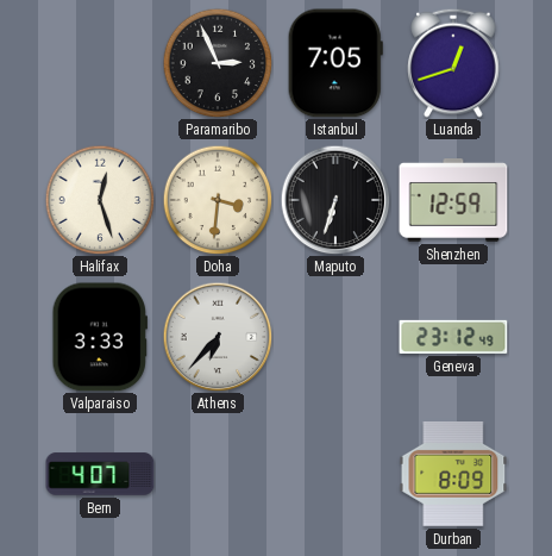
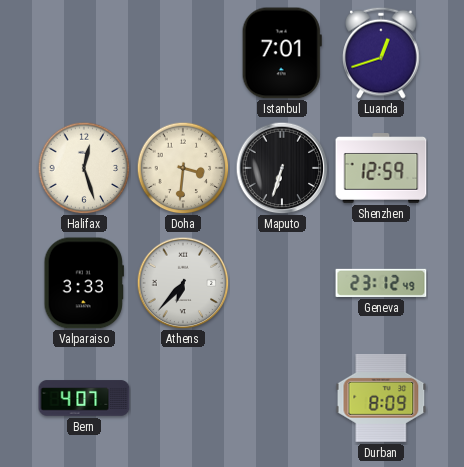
Paramaribo: 2:56 -> none
Istanbul: 7:05 -> 7:01
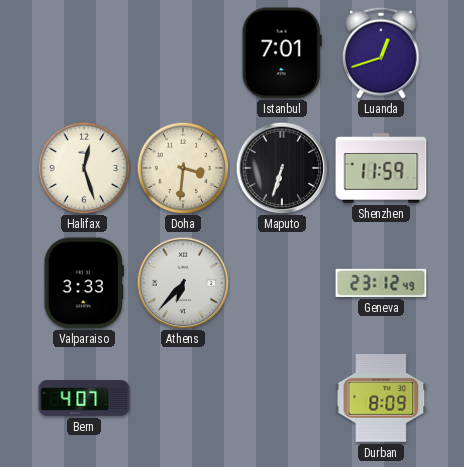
Shenzhen: 12:59 -> 11:59
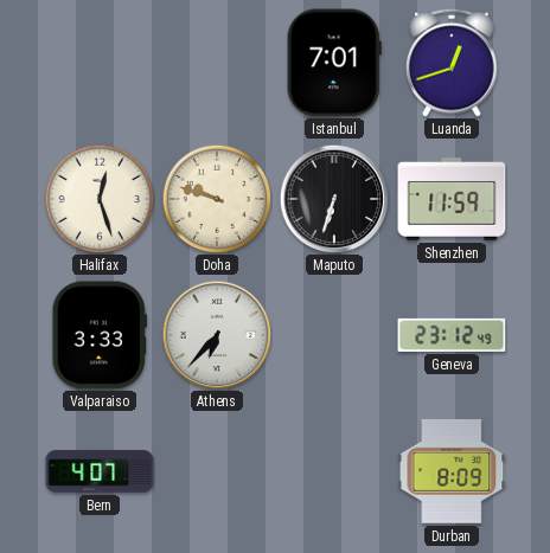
Doha: 3:31 -> 9:48
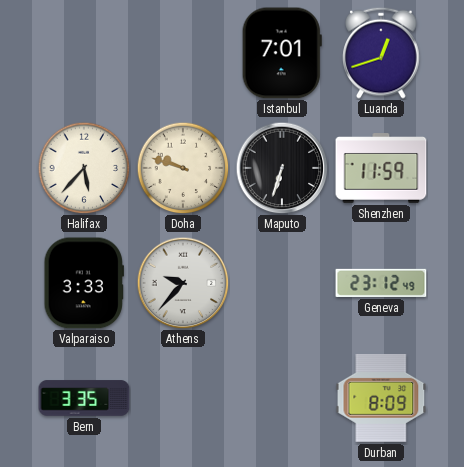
Halifax: 12:27 -> 5:37
Athens: 6:37 -> 9:37
Bern: 4:07 -> 3:35
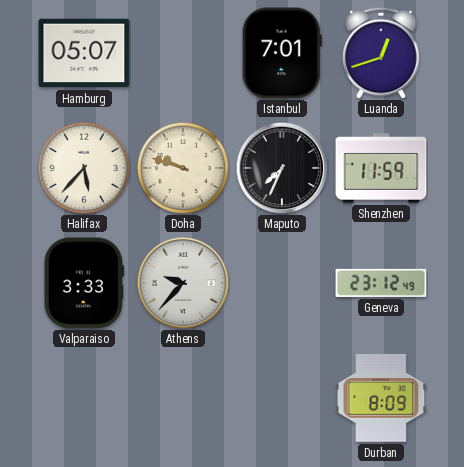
Hamburg: none -> 05:07
Maputo: 6:33 -> 7:34
Bern: 3:35 -> none
